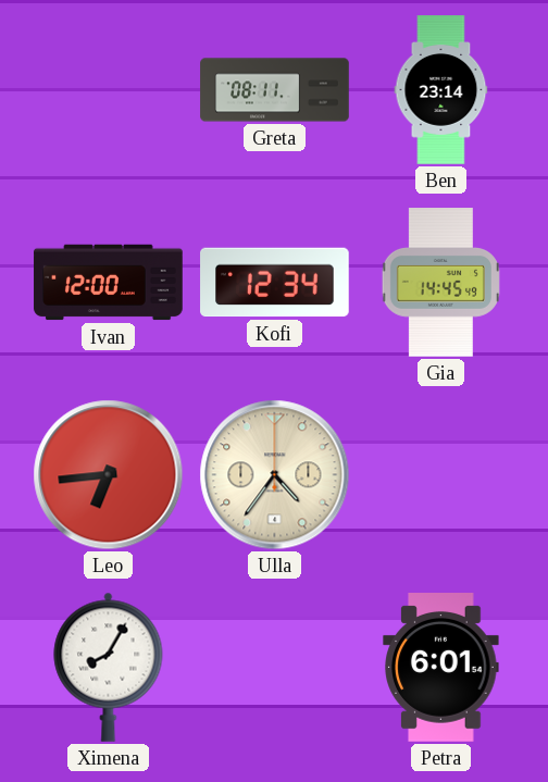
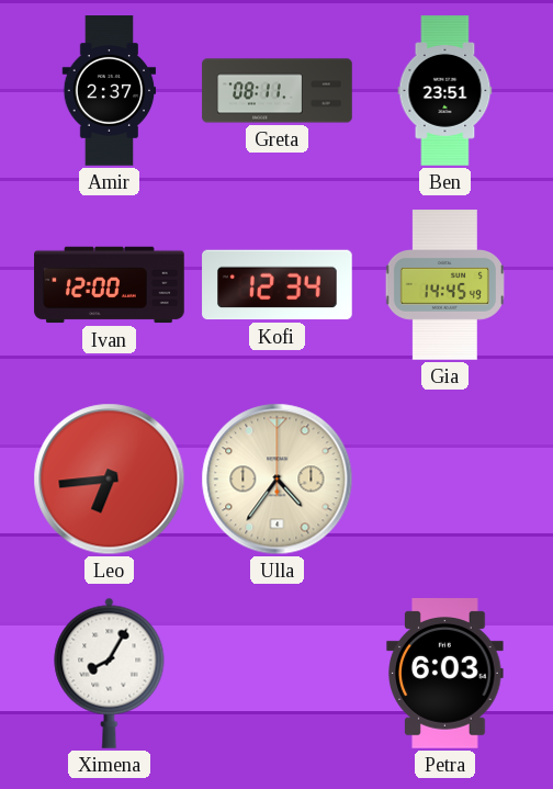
Amir: none -> 2:37
Ben: 23:14 -> 23:51
Petra: 6:01 -> 6:03
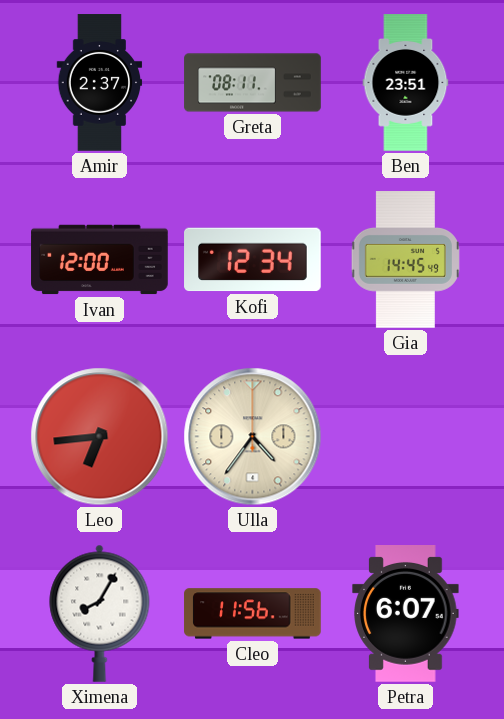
Cleo: none -> 11:56
Petra: 6:03 -> 6:07
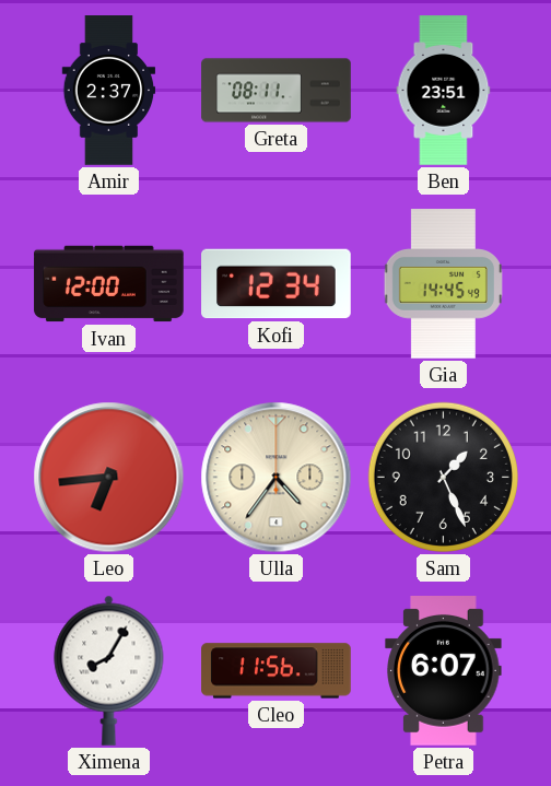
Sam: none -> 1:26
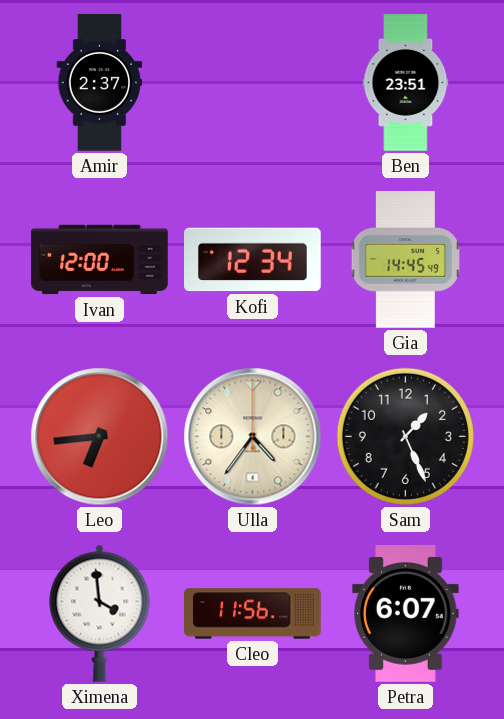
Greta: 08:11 -> none
Ximena: 8:05 -> 3:59
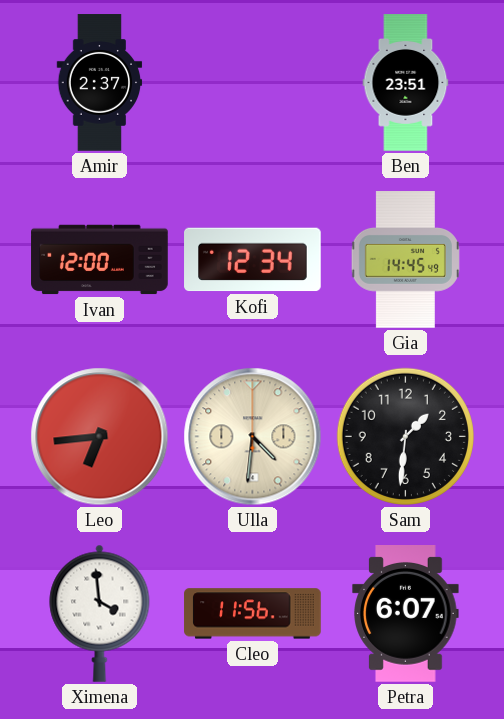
Ulla: 4:36 -> 4:31
Sam: 1:26 -> 1:31
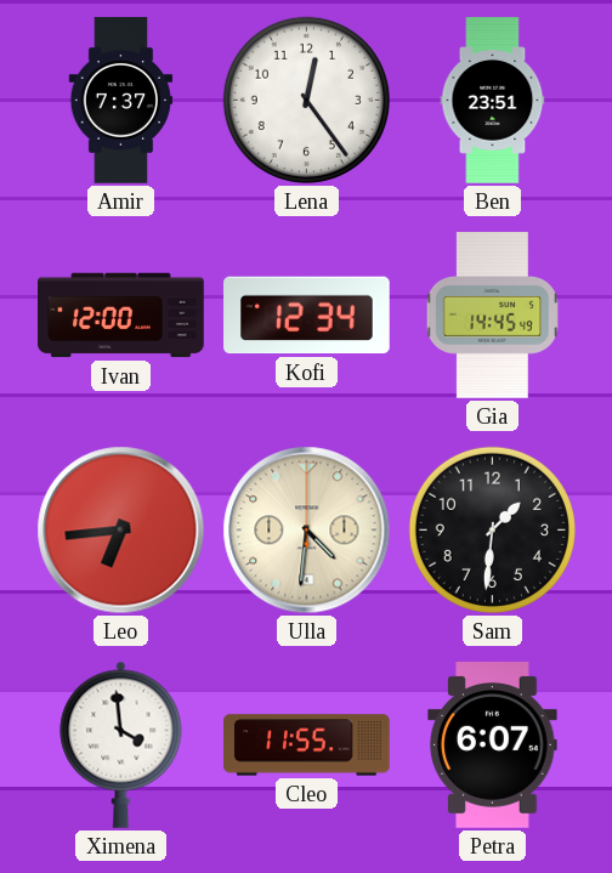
Amir: 2:37 -> 7:37
Lena: none -> 12:24
Cleo: 11:56 -> 11:55
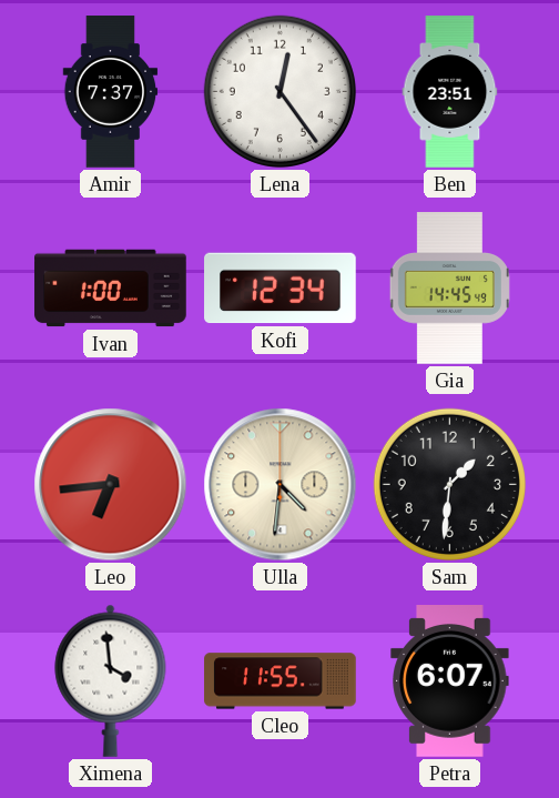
Ivan: 12:00 -> 1:00
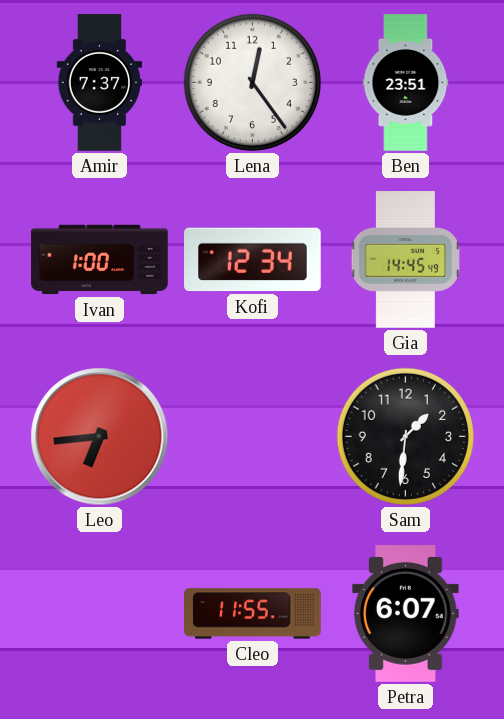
Ulla: 4:31 -> none
Ximena: 3:59 -> none
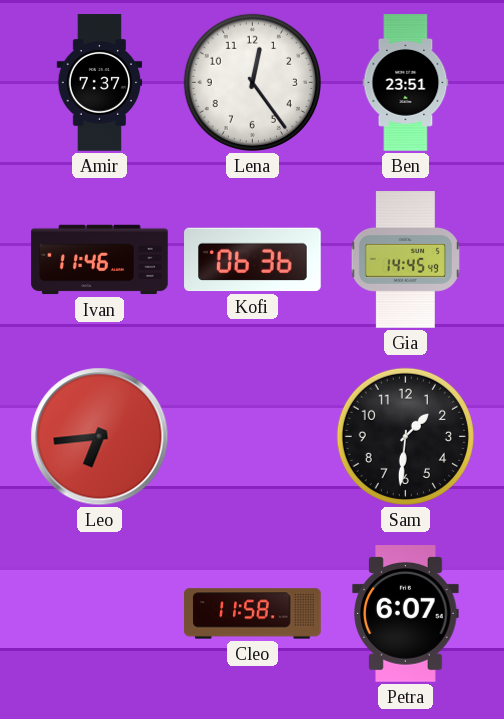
Ivan: 1:00 -> 11:46
Kofi: 12:34 -> 06:36
Cleo: 11:55 -> 11:58
